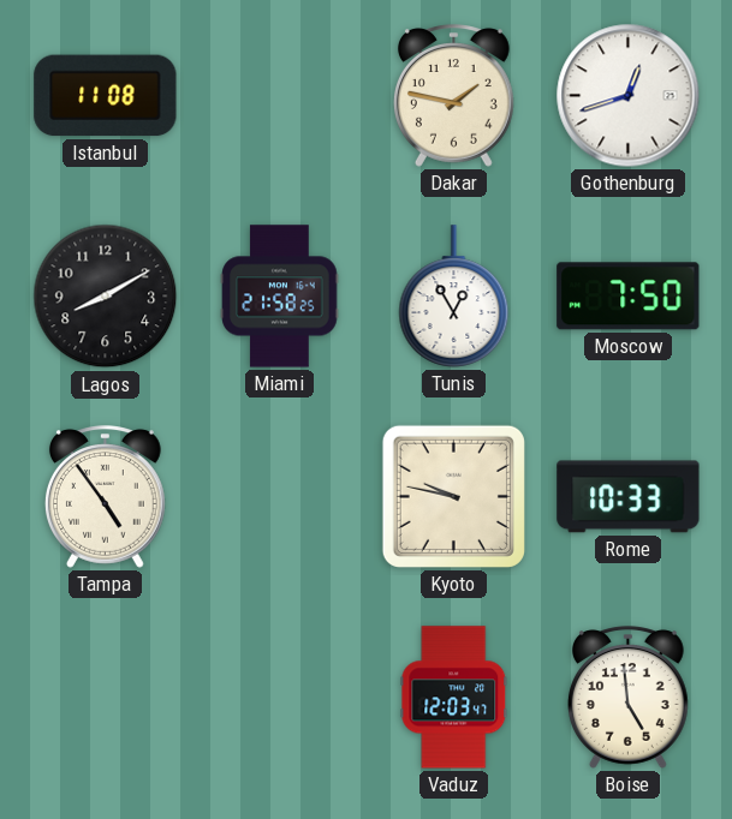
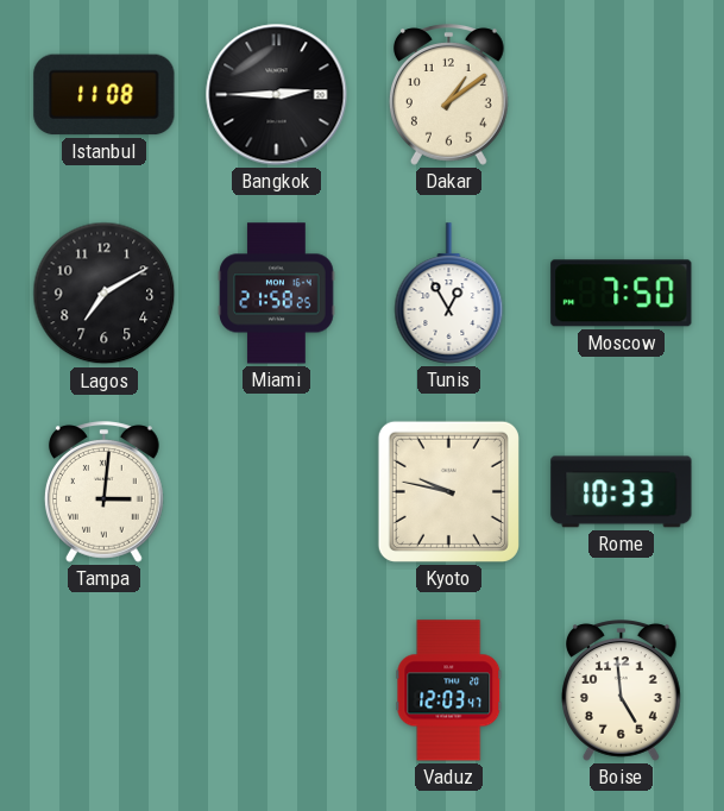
Bangkok: none -> 2:45
Dakar: 1:47 -> 1:09
Gothenburg: 12:42 -> none
Lagos: 8:10 -> 7:10
Tampa: 4:54 -> 3:01
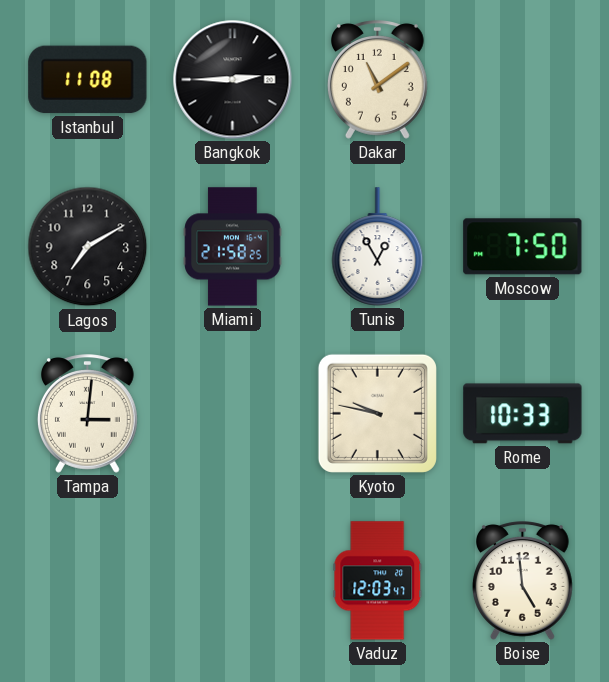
Dakar: 1:09 -> 11:09
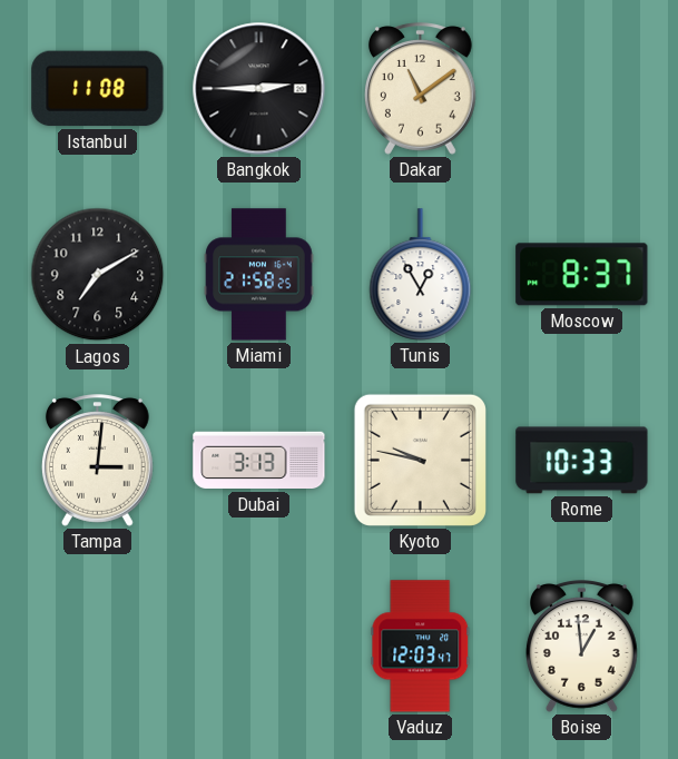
Moscow: 7:50 -> 8:37
Dubai: none -> 3:13
Boise: 4:59 -> 12:59
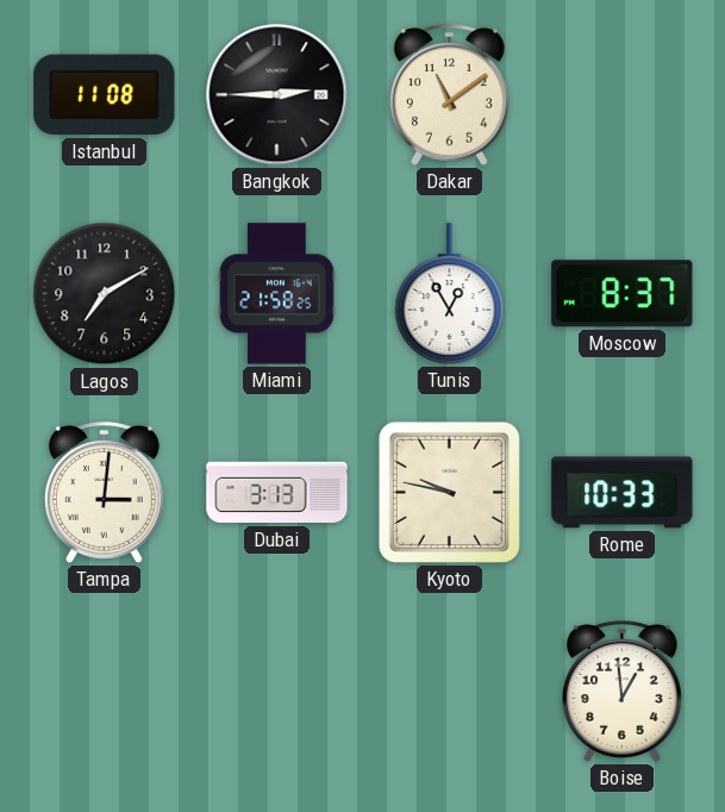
Vaduz: 12:03 -> none
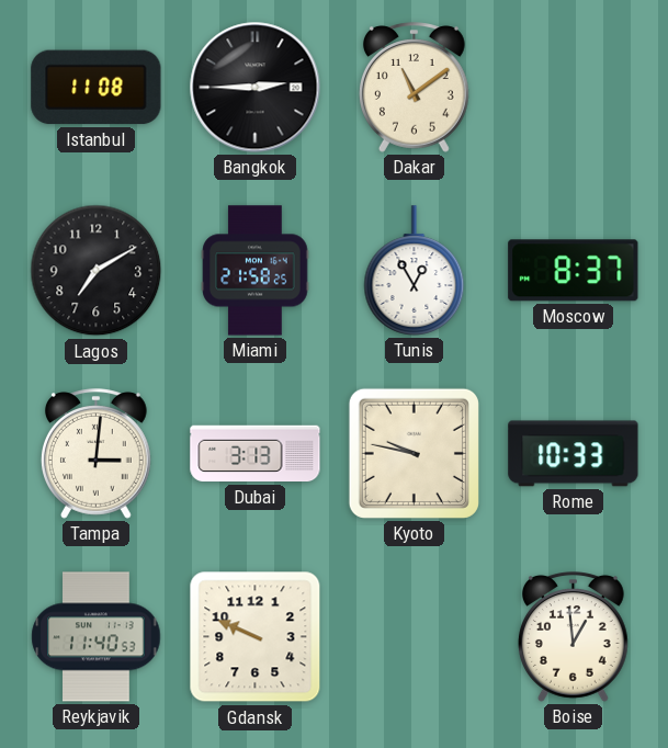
Reykjavik: none -> 11:40
Gdansk: none -> 9:49
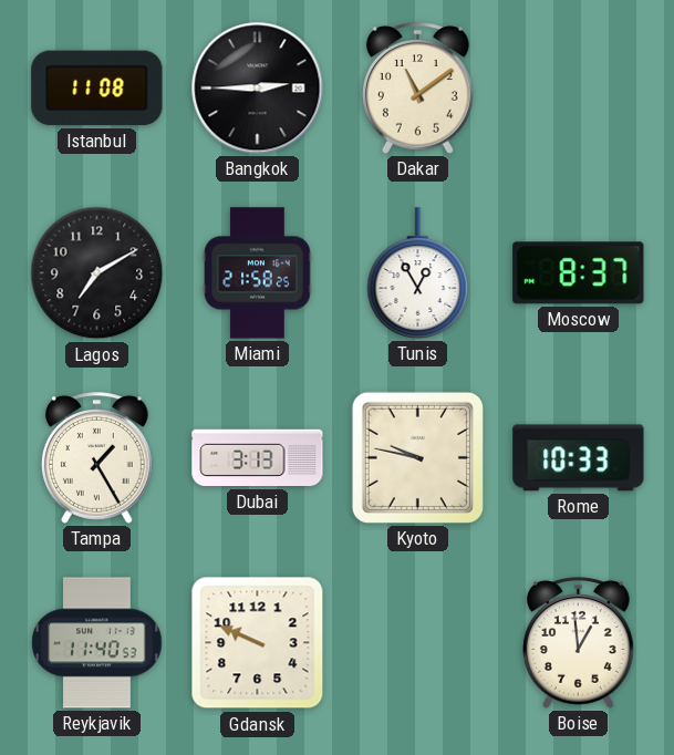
Tampa: 3:01 -> 1:25
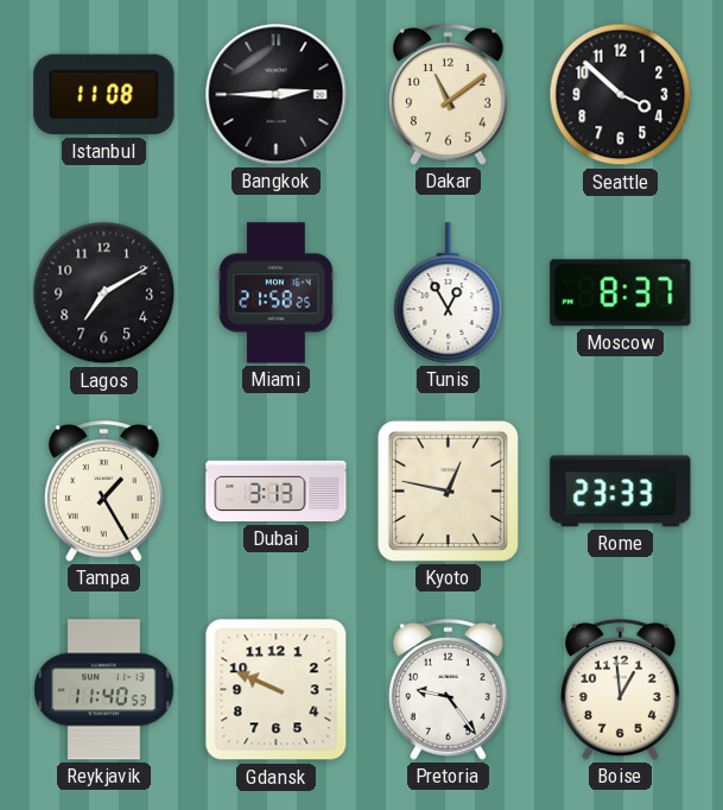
Seattle: none -> 3:52
Kyoto: 9:47 -> 12:47
Rome: 10:33 -> 23:33
Pretoria: none -> 9:24
